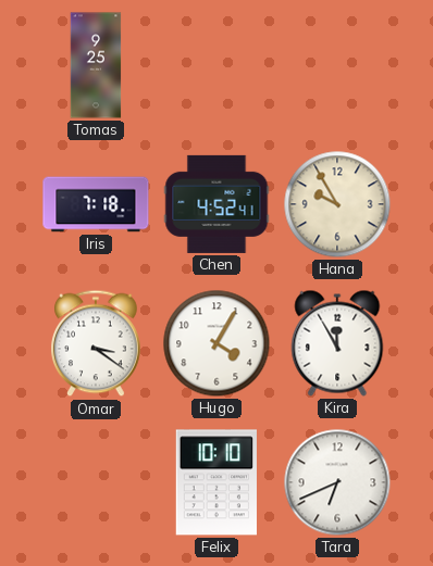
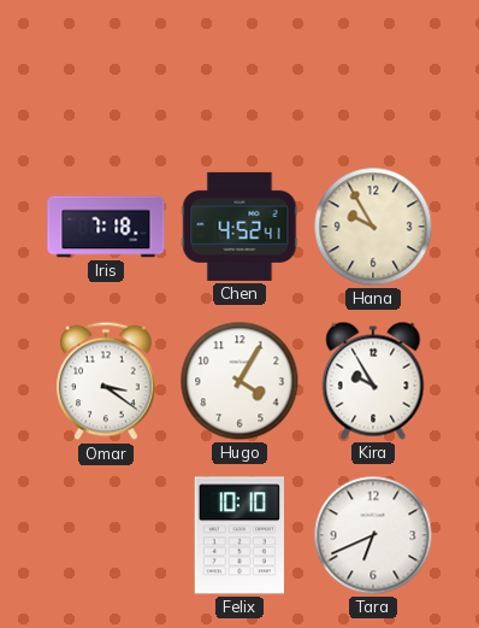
Tomas: 9:25 -> none
Kira: 11:55 -> 9:55
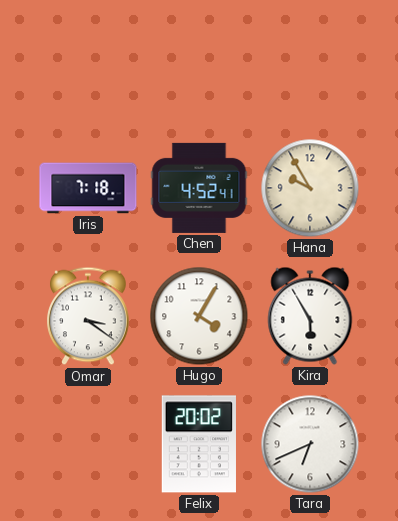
Kira: 9:55 -> 5:55
Felix: 10:10 -> 20:02
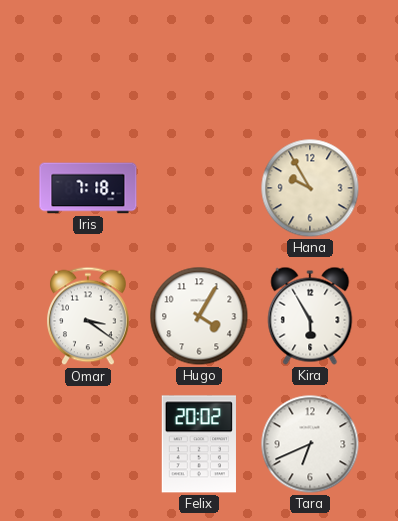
Chen: 4:52 -> none
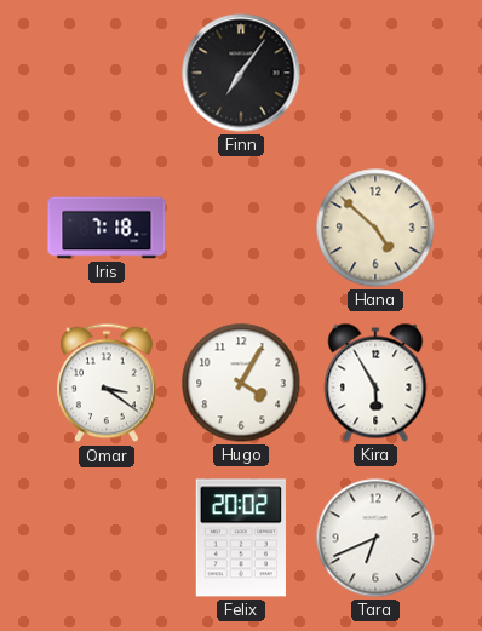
Finn: none -> 7:06
Hana: 9:55 -> 4:52
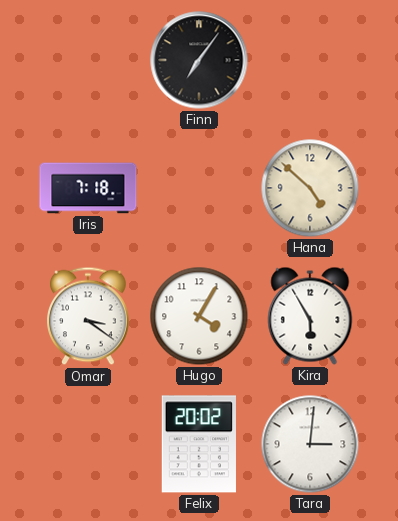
Tara: 6:41 -> 3:01
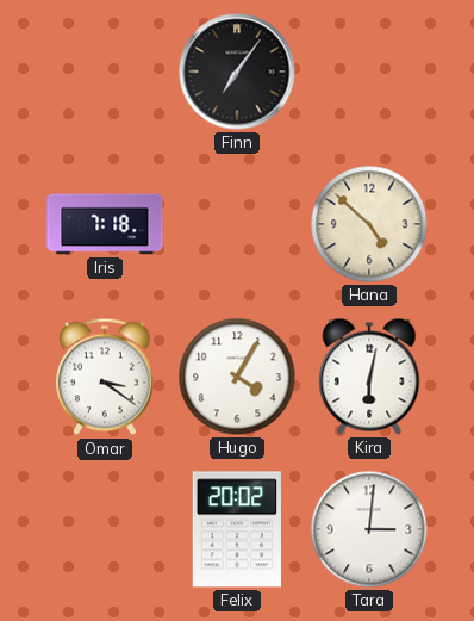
Kira: 5:55 -> 6:02
